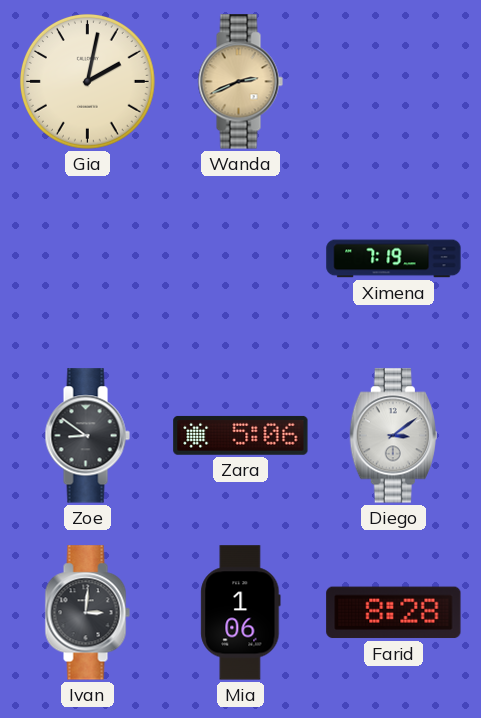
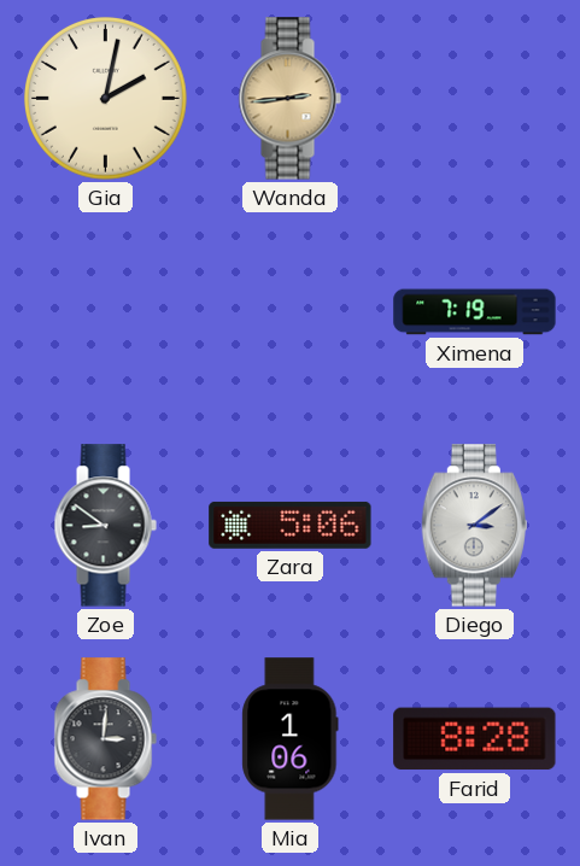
Wanda: 2:41 -> 2:44
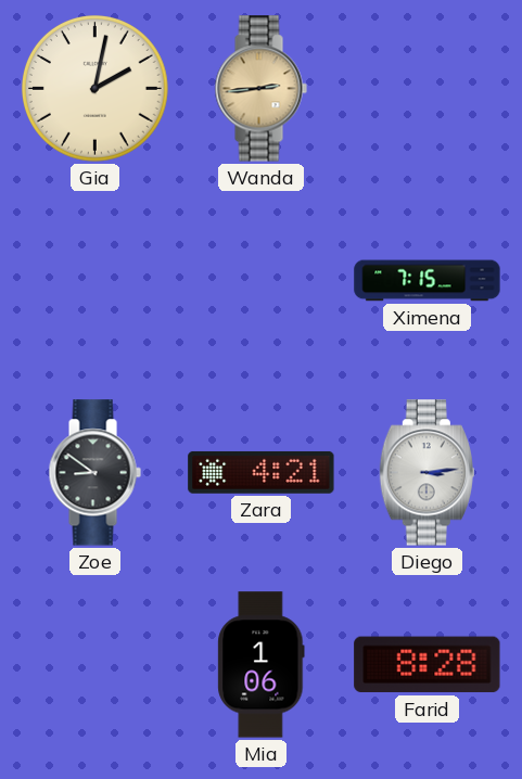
Ximena: 7:19 -> 7:15
Zara: 5:06 -> 4:21
Diego: 3:09 -> 3:14
Ivan: 3:01 -> none
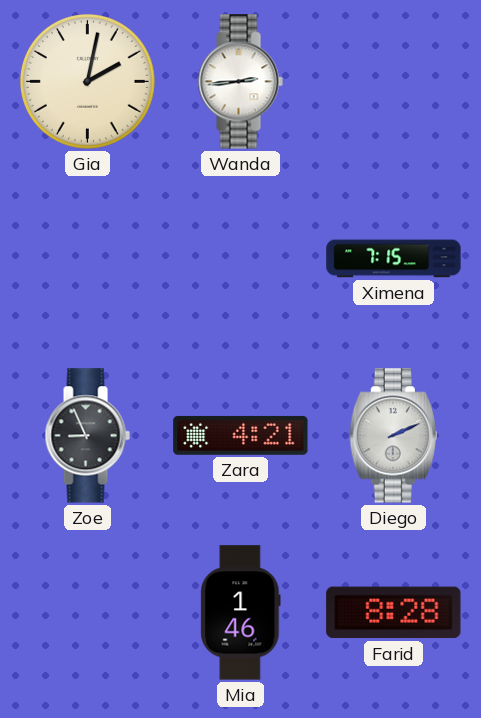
Wanda dial: champagne -> white
Zoe: 8:51 -> 8:56
Diego: 3:14 -> 2:11
Mia: 1:06 -> 1:46
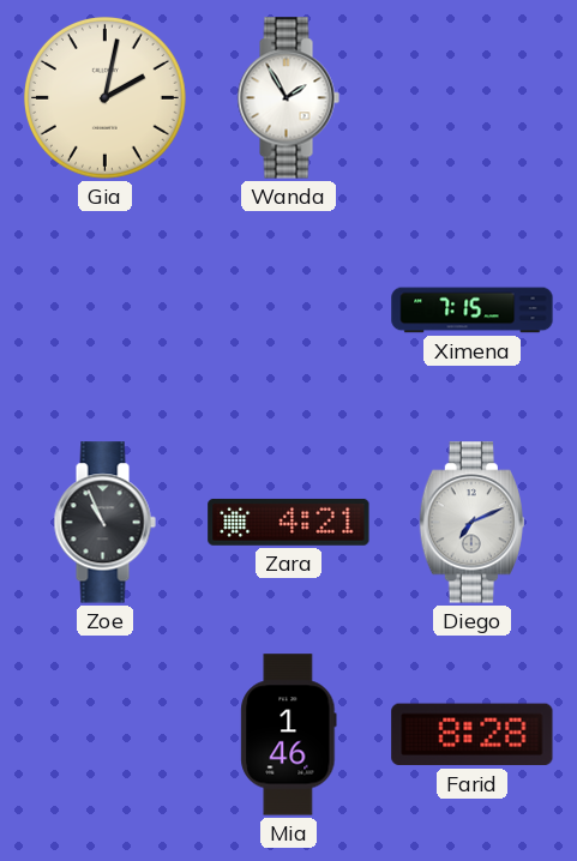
Wanda: 2:44 -> 1:55
Zoe: 8:56 -> 10:56
Diego: 2:11 -> 7:11
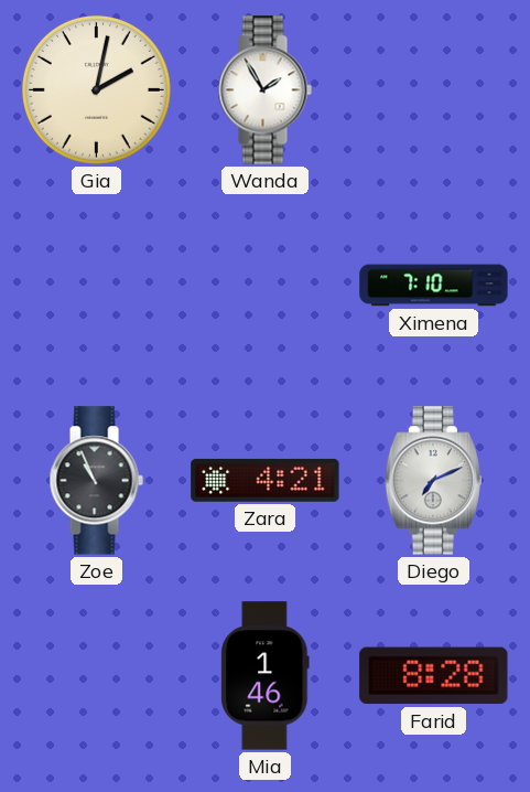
Ximena: 7:15 -> 7:10
